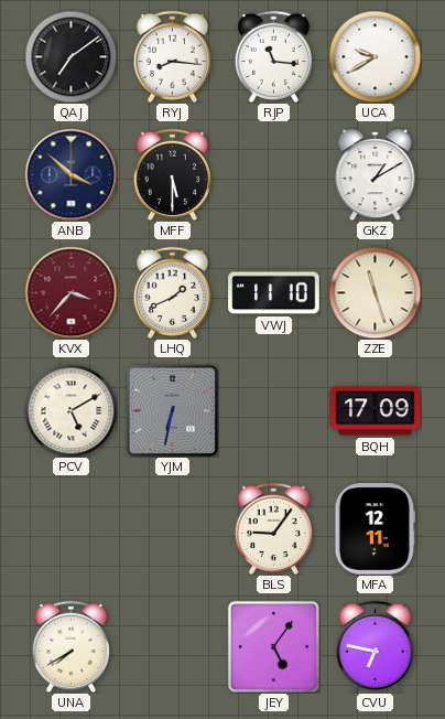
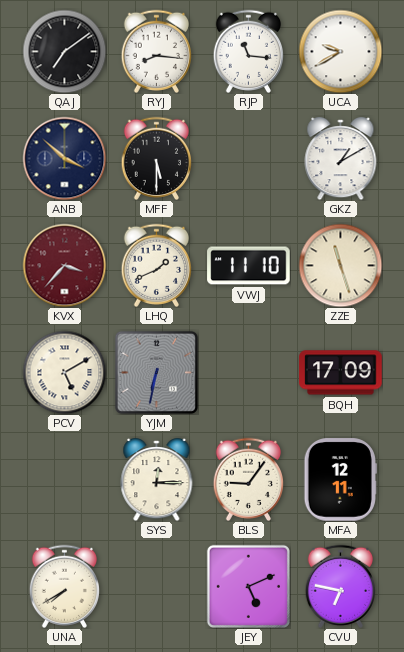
SYS: none -> 12:15
JEY: 5:06 -> 5:11
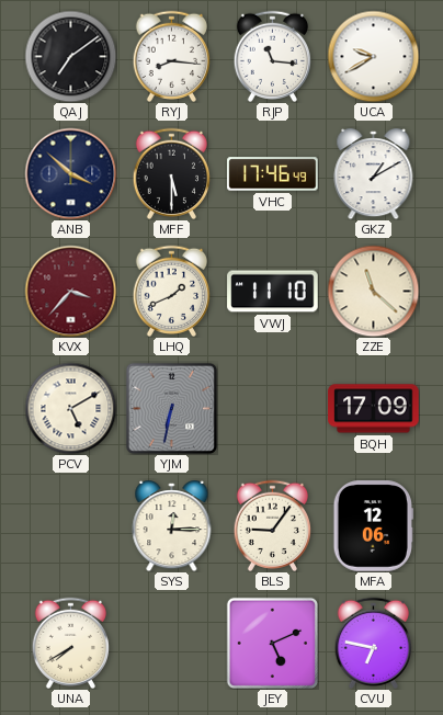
VHC: none -> 17:46
ZZE: 11:27 -> 11:22
MFA: 12:11 -> 12:06
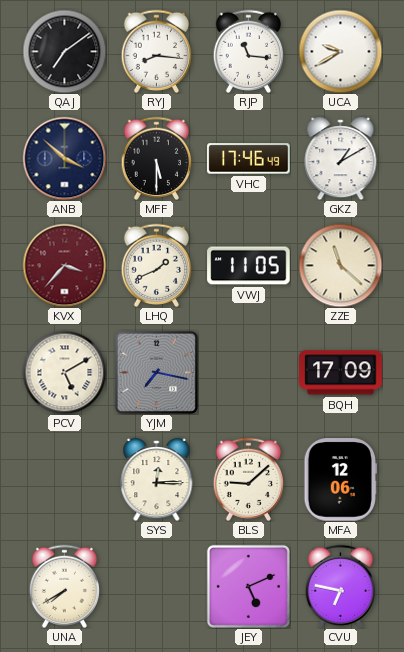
VWJ: 11:10 -> 11:05
YJM: 6:32 -> 7:17
BLS: 9:06 -> 9:08
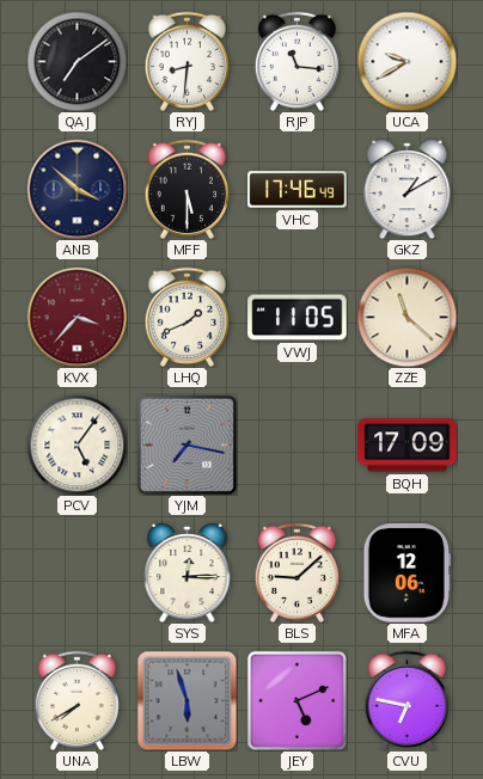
RYJ: 8:16 -> 8:31
PCV: 5:10 -> 5:06
LBW: none -> 5:57
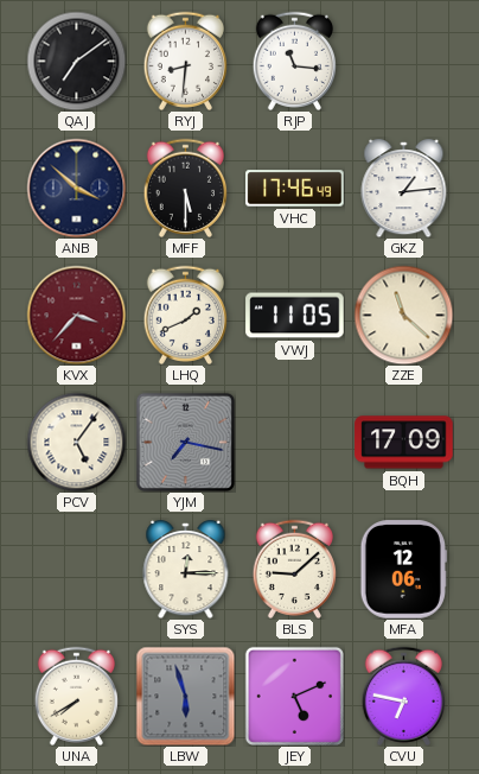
UCA: 9:40 -> none
GKZ: 1:10 -> 1:14
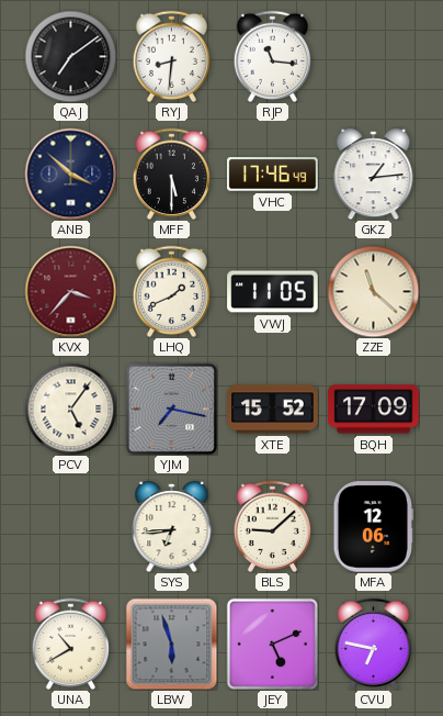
XTE: none -> 15:52
SYS: 12:15 -> 6:44
UNA: 7:40 -> 10:40
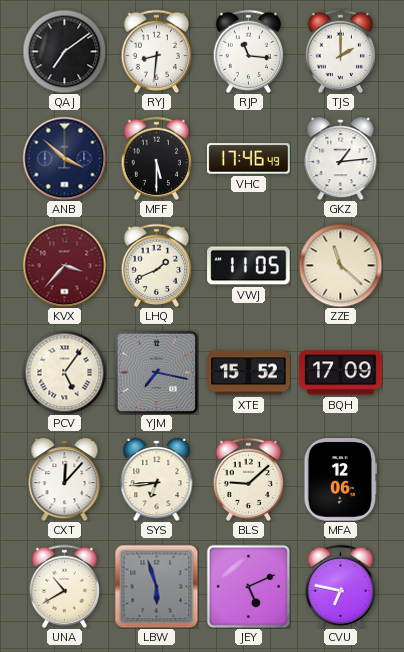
TJS: none -> 2:00
CXT: none -> 12:07
